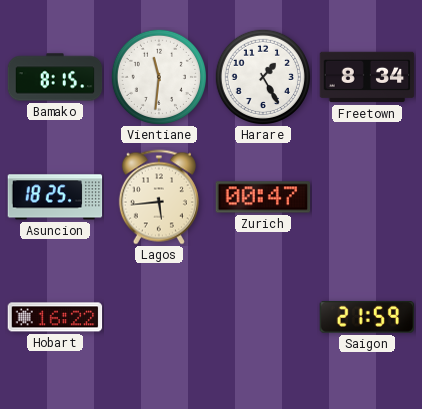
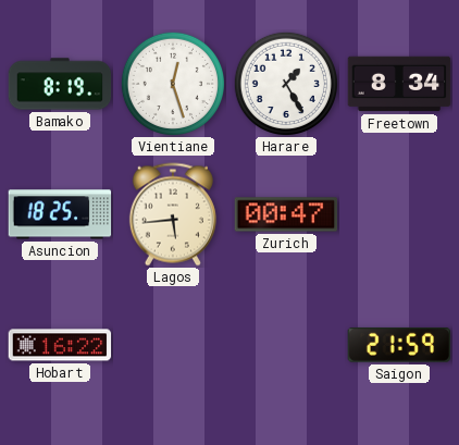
Bamako: 8:15 -> 8:19
Vientiane: 11:31 -> 12:27
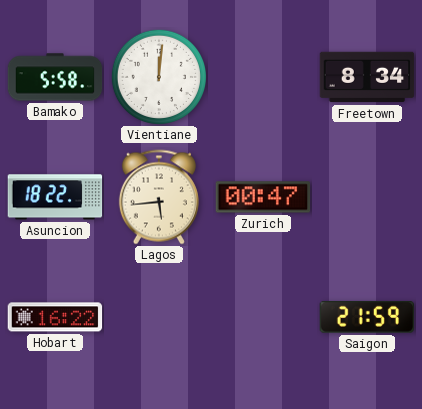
Bamako: 8:19 -> 5:58
Vientiane: 12:27 -> 12:01
Harare: 1:25 -> none
Asuncion: 18:25 -> 18:22
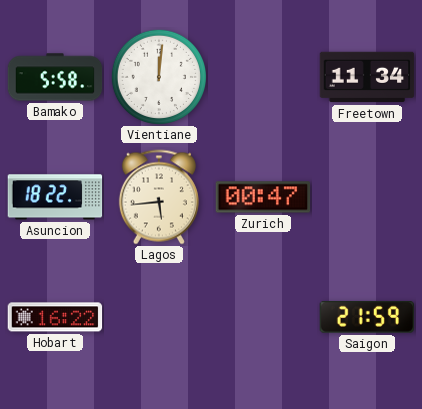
Freetown: 8:34 -> 11:34
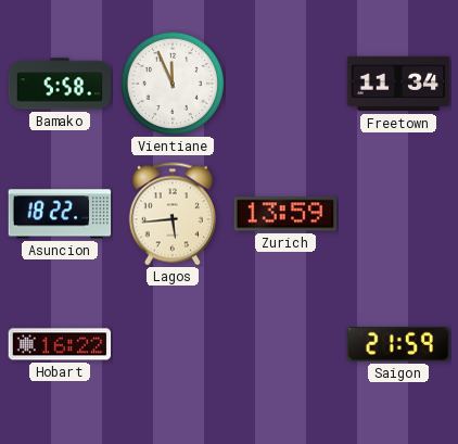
Vientiane: 12:01 -> 11:56
Zurich: 00:47 -> 13:59
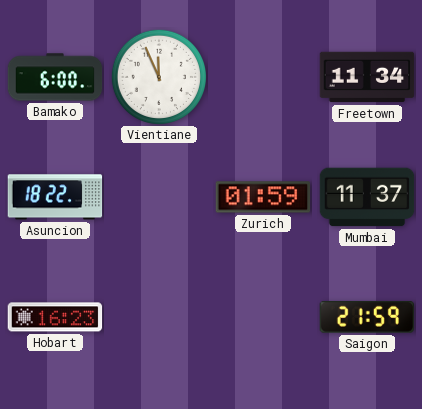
Bamako: 5:58 -> 6:00
Lagos: 5:44 -> none
Zurich: 13:59 -> 01:59
Mumbai: none -> 11:37
Hobart: 16:22 -> 16:23
